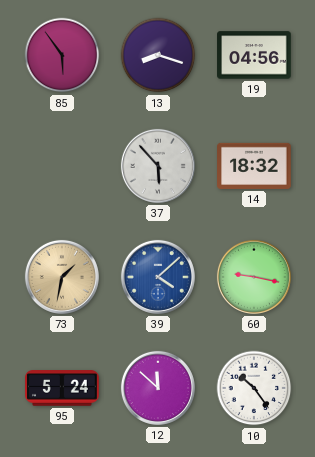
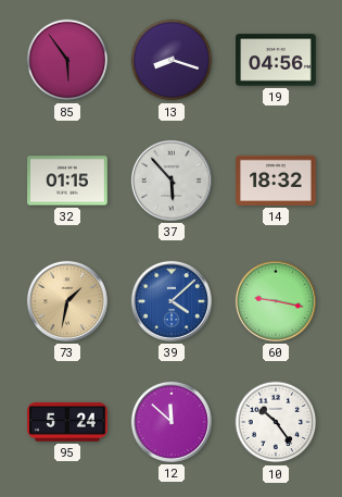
32: none -> 01:15
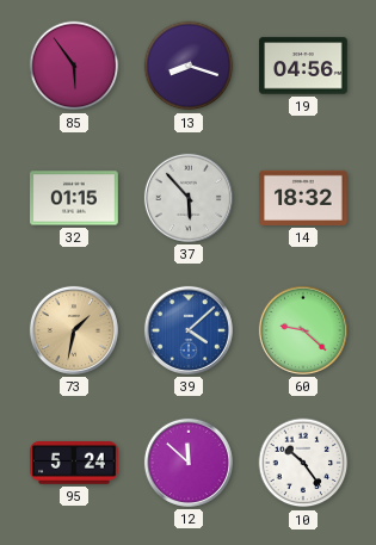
60: 9:17 -> 9:22
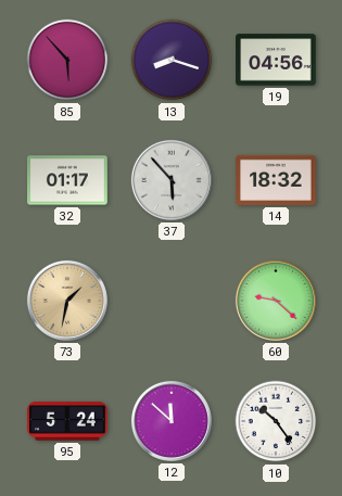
85: 5:54 -> 5:53
32: 01:15 -> 01:17
39: 4:08 -> none
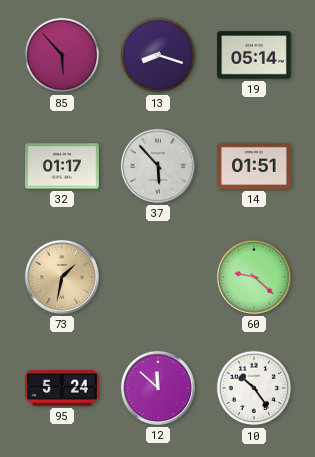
19: 04:56 -> 05:14
14: 18:32 -> 01:51
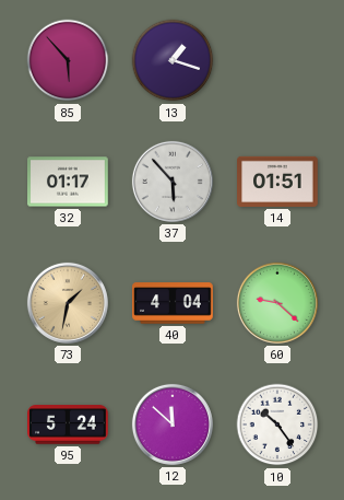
13: 8:18 -> 1:18
19: 05:14 -> none
40: none -> 4:04
